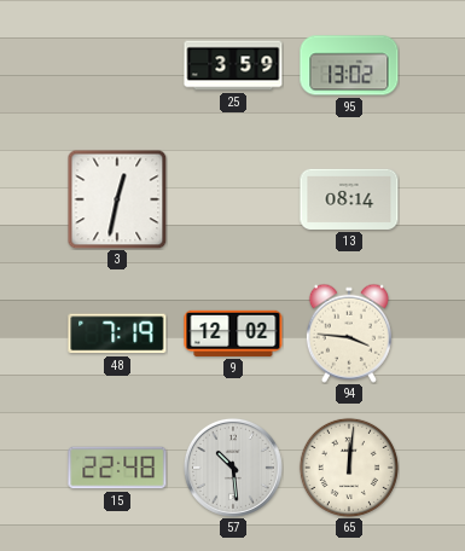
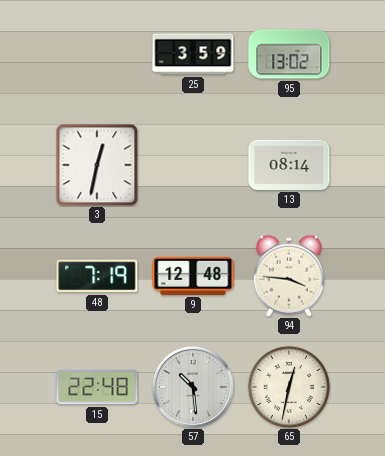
9: 12:02 -> 12:48
65: 12:01 -> 12:32
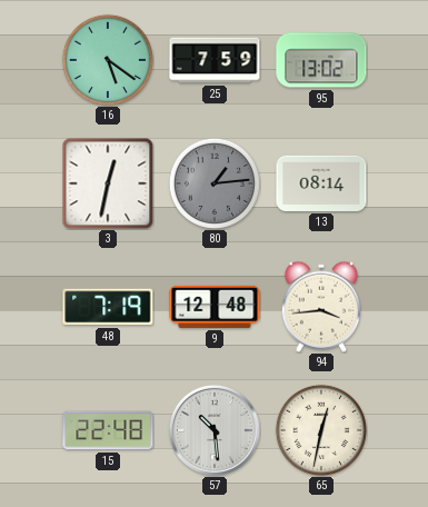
16: none -> 5:21
25: 3:59 -> 7:59
80: none -> 1:14
94: 3:46 -> 3:44
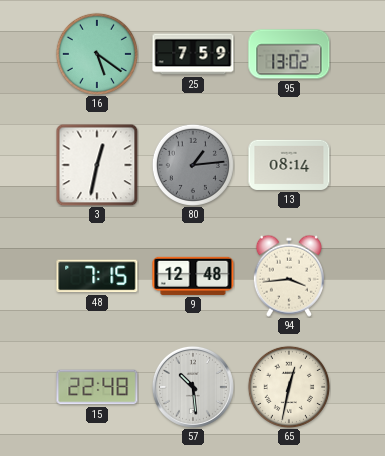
48: 7:19 -> 7:15
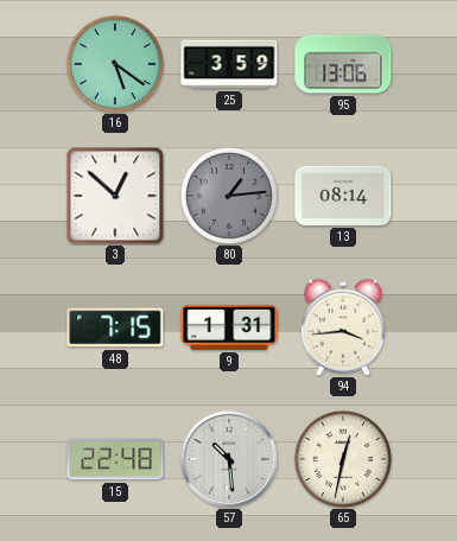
25: 7:59 -> 3:59
95: 13:02 -> 13:06
3: 12:32 -> 12:52
9: 12:48 -> 1:31
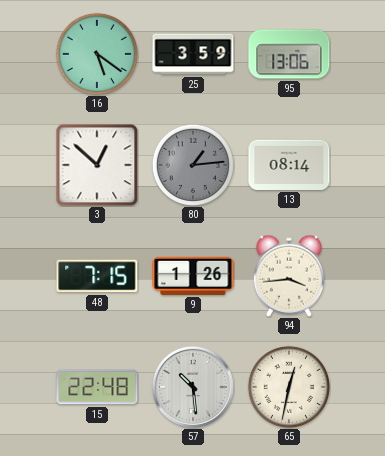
9: 1:31 -> 1:26
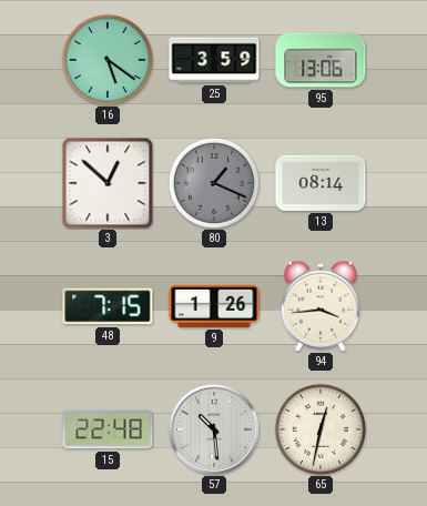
80: 1:14 -> 1:19
